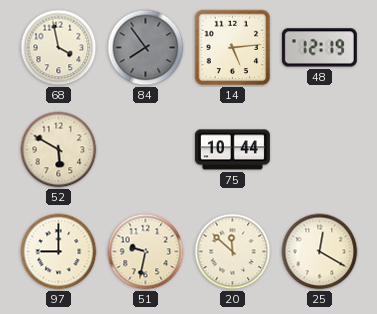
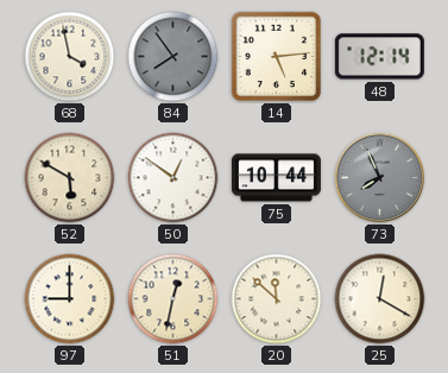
48: 12:19 -> 12:14
50: none -> 12:51
73: none -> 7:56
51: 9:32 -> 12:32
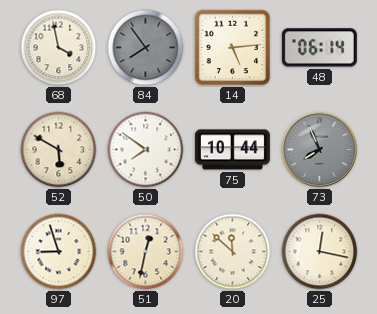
48: 12:14 -> 06:14
50: 12:51 -> 7:51
97: 9:00 -> 8:57
25: 12:20 -> 12:17
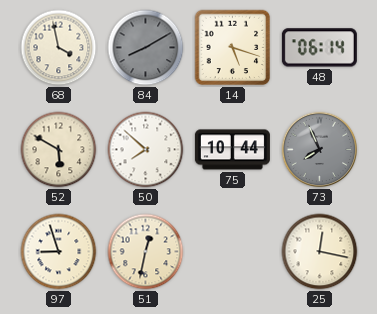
84: 7:54 -> 8:10
14: 5:14 -> 5:18
50: 7:51 -> 7:52
20: 11:52 -> none
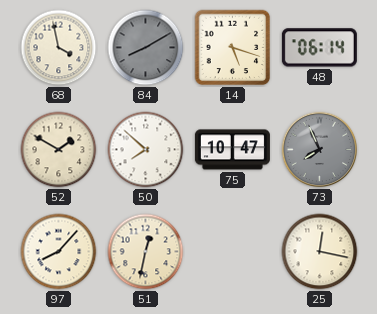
52: 5:50 -> 1:50
75: 10:44 -> 10:47
97: 8:57 -> 8:07
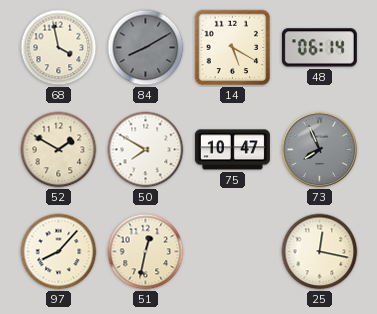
14: 5:18 -> 5:20
50: 7:52 -> 7:50
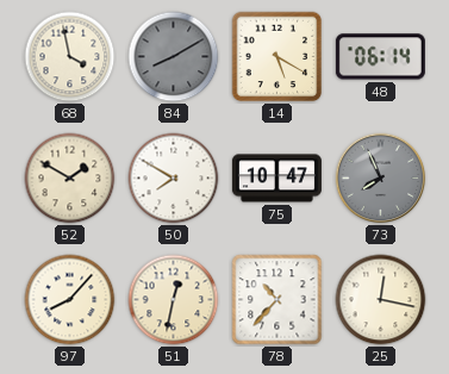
78: none -> 10:37
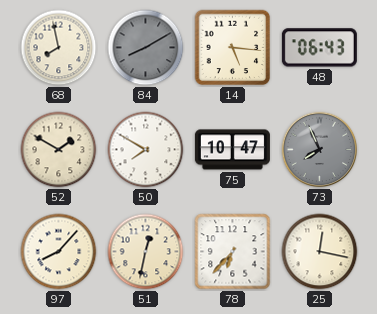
68: 3:58 -> 7:58
14: 5:20 -> 5:16
48: 06:14 -> 06:43
78: 10:37 -> 6:37
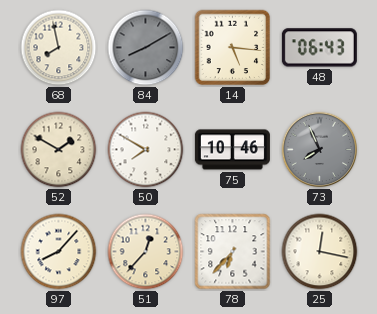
75: 10:47 -> 10:46
51: 12:32 -> 12:37
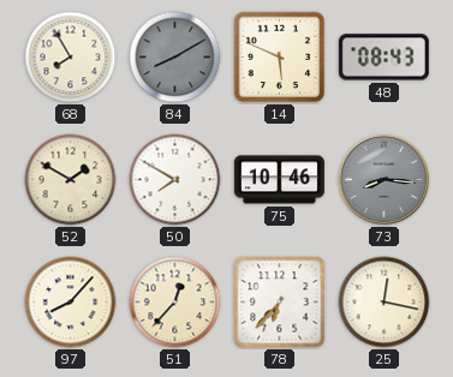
68: 7:58 -> 7:55
14: 5:16 -> 5:49
48: 06:43 -> 08:43
73: 7:56 -> 8:16
